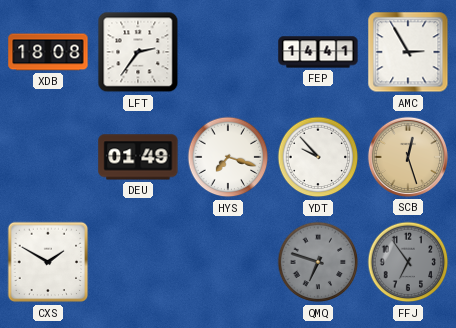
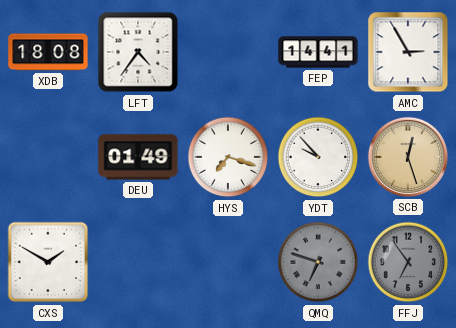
LFT: 2:36 -> 4:36
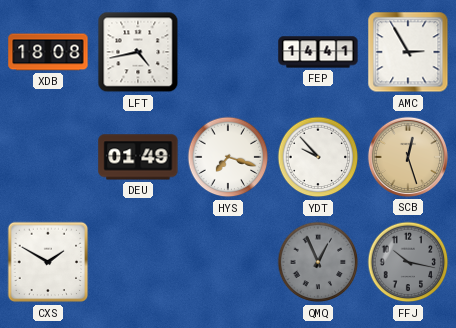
LFT: 4:36 -> 4:43
QMQ: 6:48 -> 12:56
FFJ: 6:54 -> 10:17
